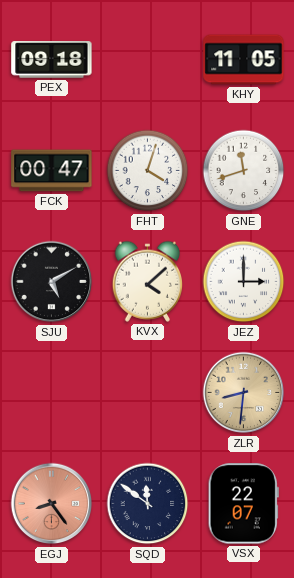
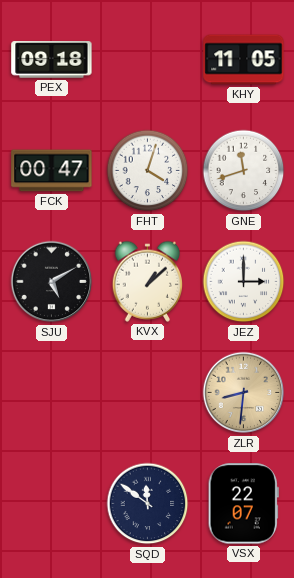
KVX: 4:08 -> 1:08
EGJ: 8:24 -> none
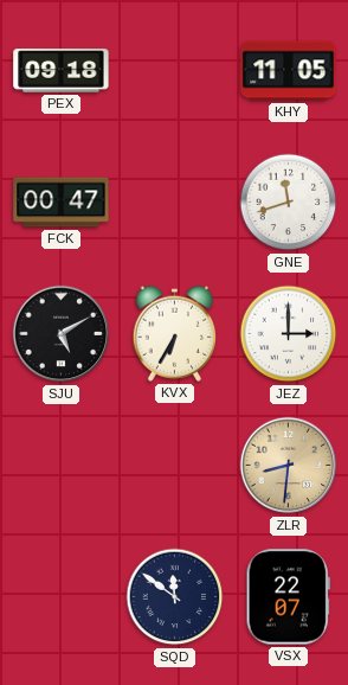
FHT: 4:03 -> none
KVX: 1:08 -> 6:35
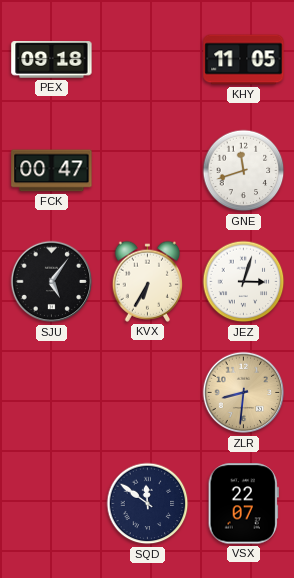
SJU: 5:10 -> 5:06
JEZ: 3:00 -> 3:03
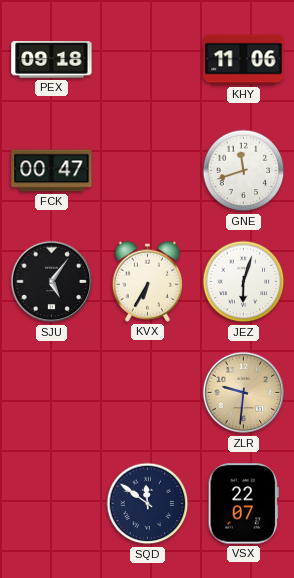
KHY: 11:05 -> 11:06
JEZ: 3:03 -> 6:03
ZLR: 8:31 -> 9:31
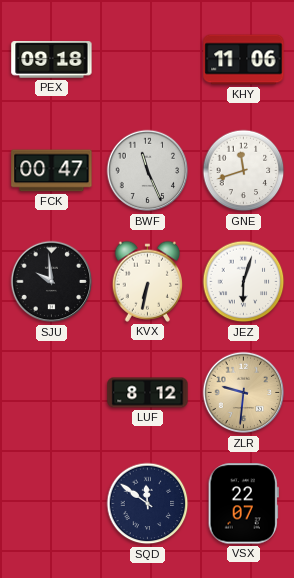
BWF: none -> 11:26
SJU: 5:06 -> 9:59
KVX: 6:35 -> 6:32
LUF: none -> 8:12
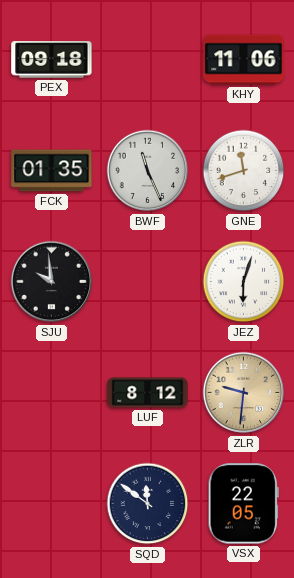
FCK: 00:47 -> 01:35
KVX: 6:32 -> none
VSX: 22:07 -> 22:05
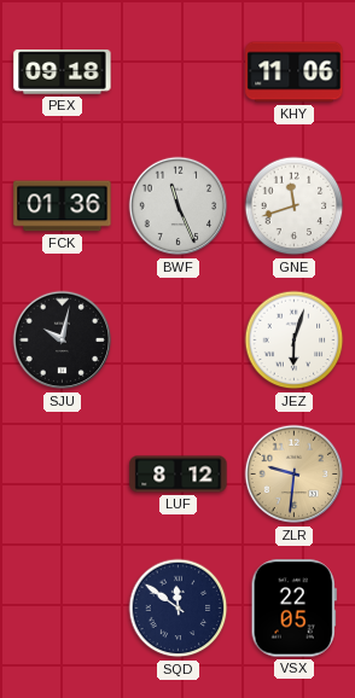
FCK: 01:35 -> 01:36
SJU: 9:59 -> 10:02
